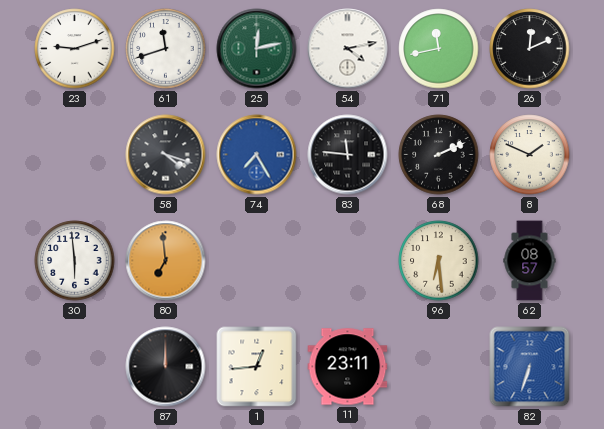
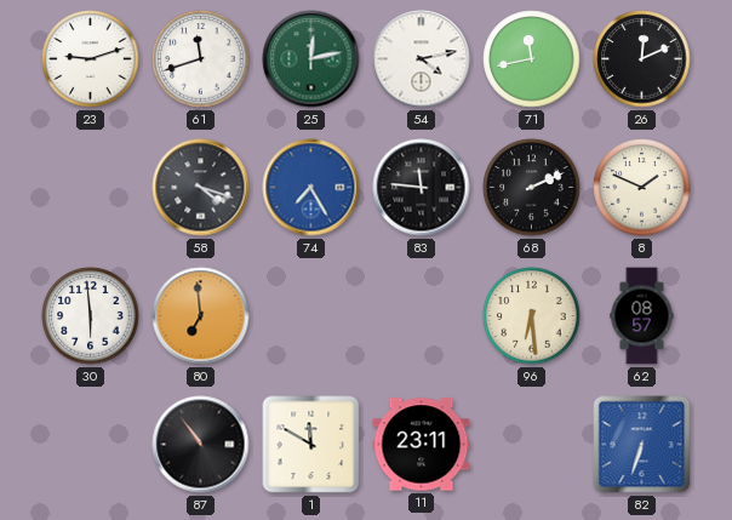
87: 12:00 -> 10:54
1: 12:44 -> 11:50
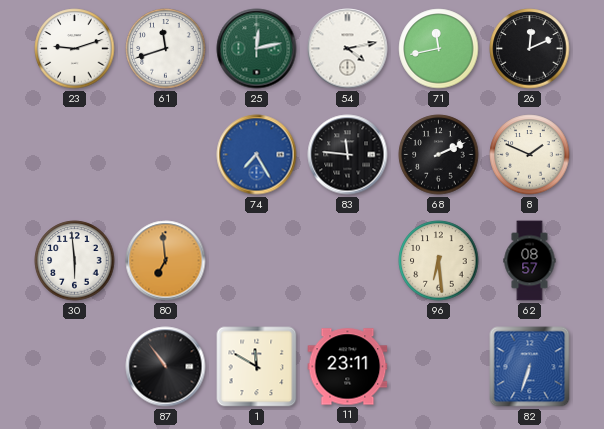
58: 4:18 -> none
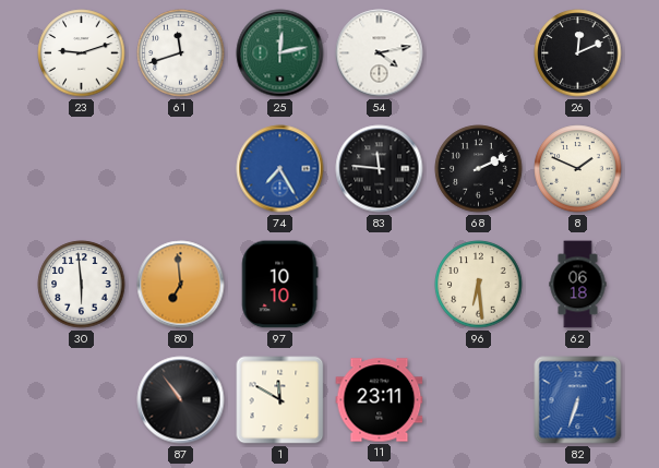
71: 11:43 -> none
97: none -> 10:10
62: 08:57 -> 06:18
